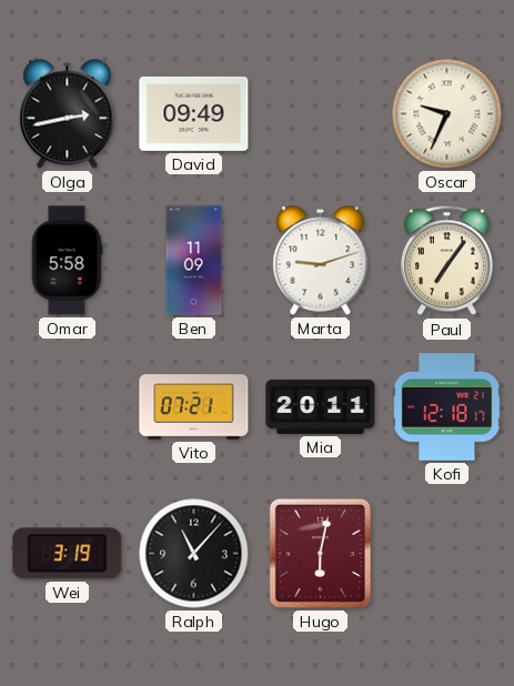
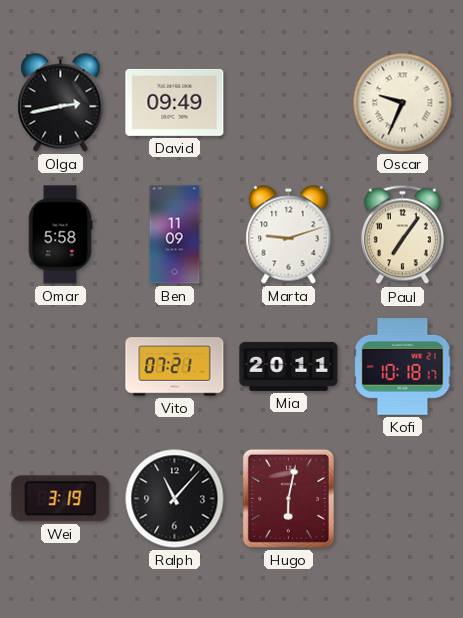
Kofi: 12:18 -> 10:18
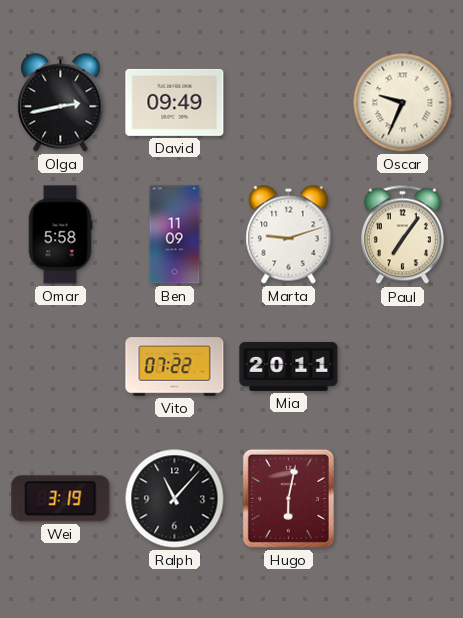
Vito: 07:21 -> 07:22
Kofi: 10:18 -> none
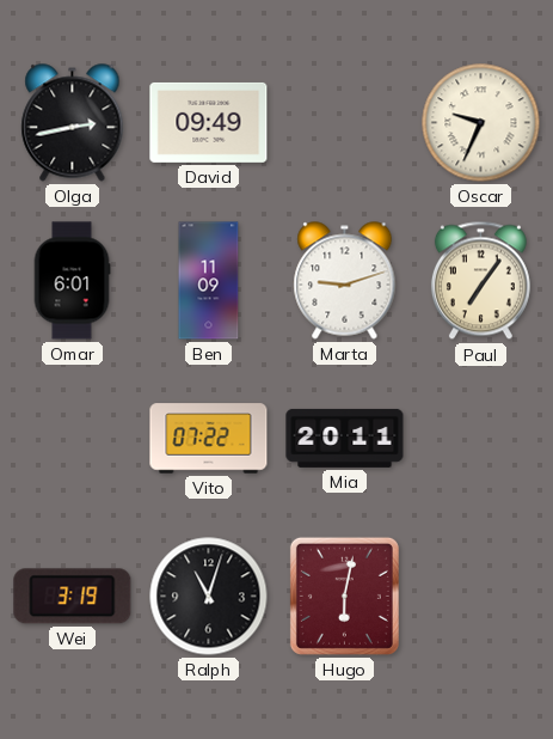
Omar: 5:58 -> 6:01
Ralph: 11:07 -> 11:03
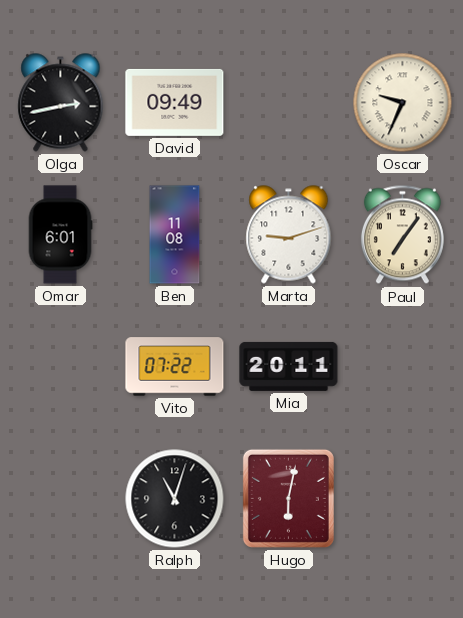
Ben: 11:09 -> 11:08
Wei: 3:19 -> none
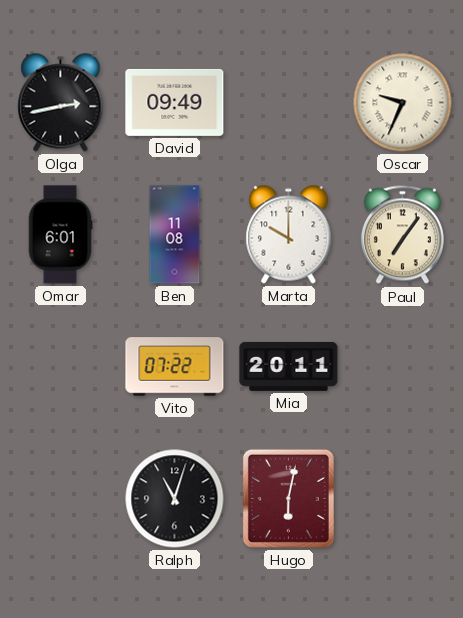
Marta: 9:12 -> 10:00
